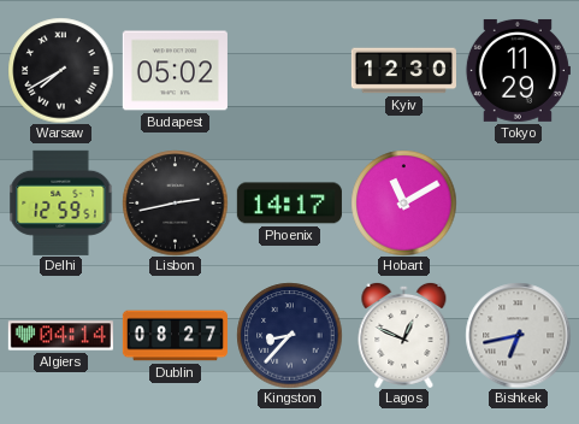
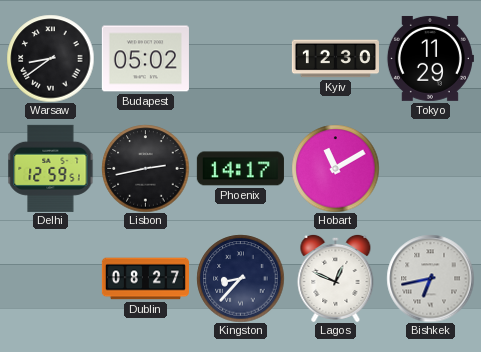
Warsaw: 7:40 -> 8:39
Algiers: 04:14 -> none
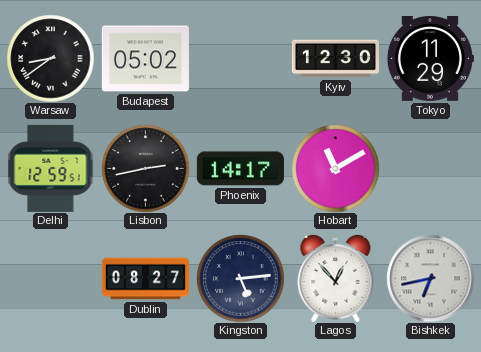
Kingston: 8:37 -> 5:14
Lagos: 12:49 -> 12:53
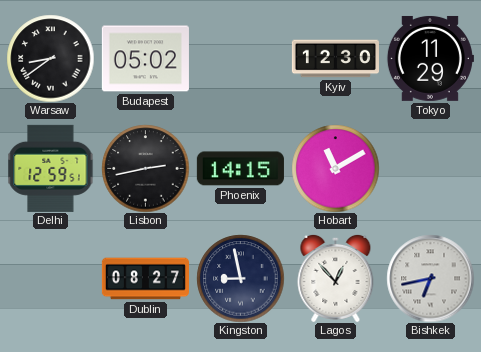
Phoenix: 14:17 -> 14:15
Kingston: 5:14 -> 8:58
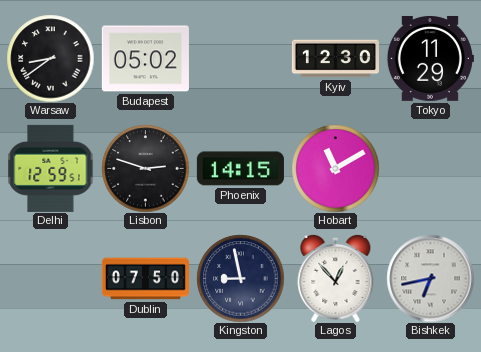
Lisbon: 2:43 -> 2:48
Dublin: 08:27 -> 07:50
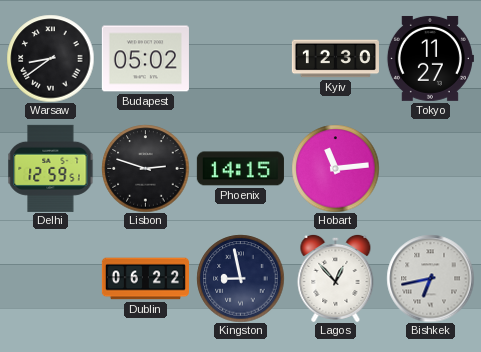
Tokyo: 11:29 -> 11:27
Hobart: 11:10 -> 11:14
Dublin: 07:50 -> 06:22
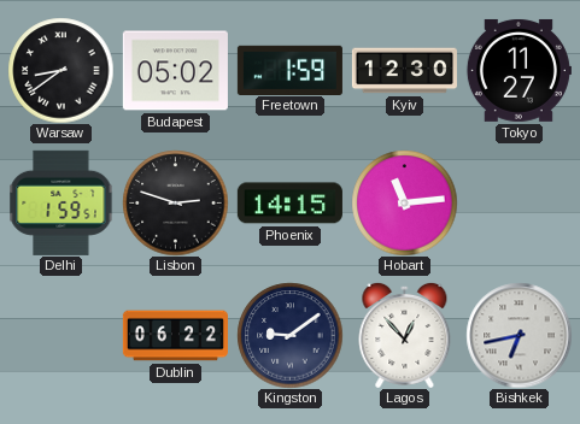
Freetown: none -> 1:59
Delhi: 12:59 -> 1:59
Kingston: 8:58 -> 9:09
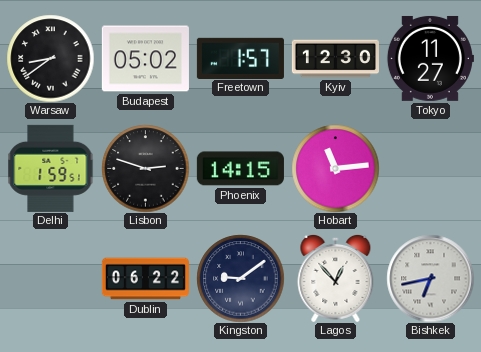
Freetown: 1:59 -> 1:57
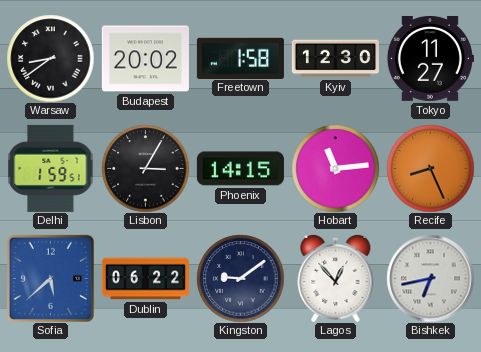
Budapest: 05:02 -> 20:02
Freetown: 1:57 -> 1:58
Lisbon: 2:48 -> 3:05
Recife: none -> 8:26
Sofia: none -> 5:38
